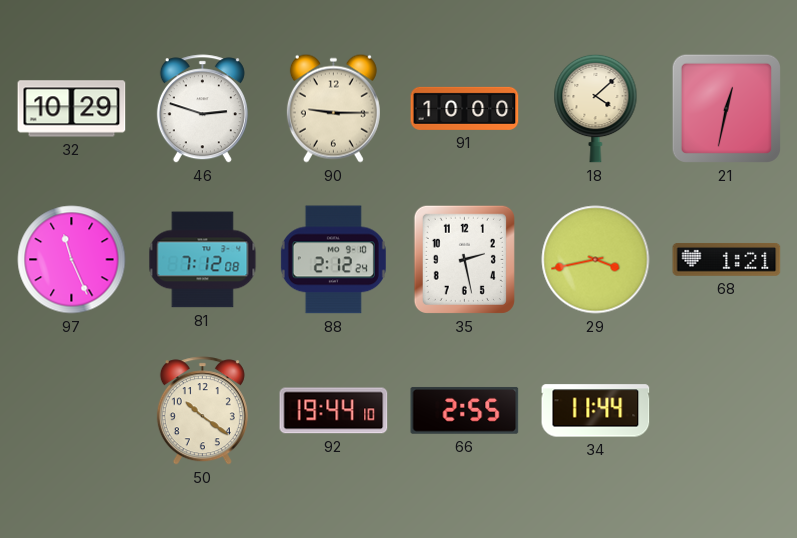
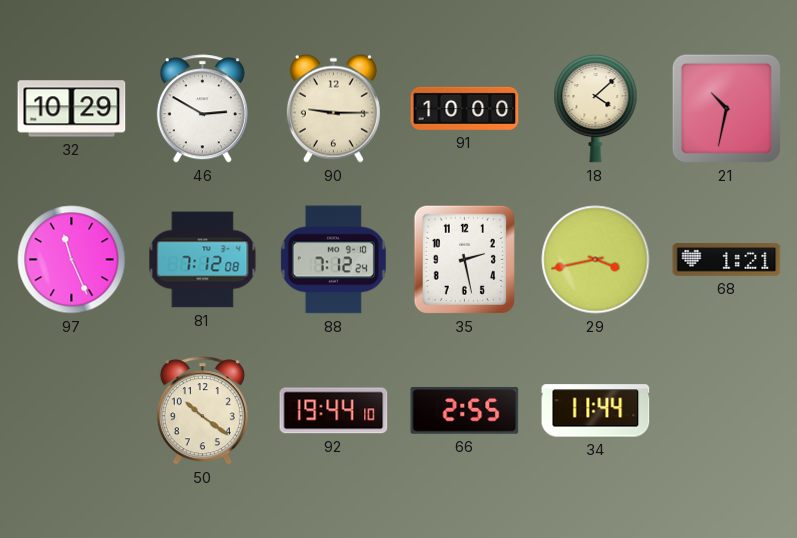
46: 2:48 -> 2:50
21: 12:32 -> 10:32
88: 2:12 -> 7:12
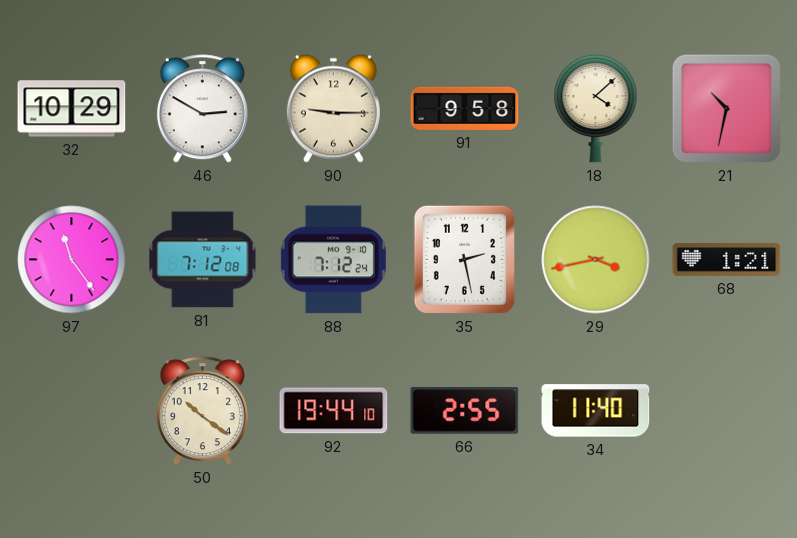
91: 10:00 -> 9:58
97: 11:26 -> 11:24
34: 11:44 -> 11:40
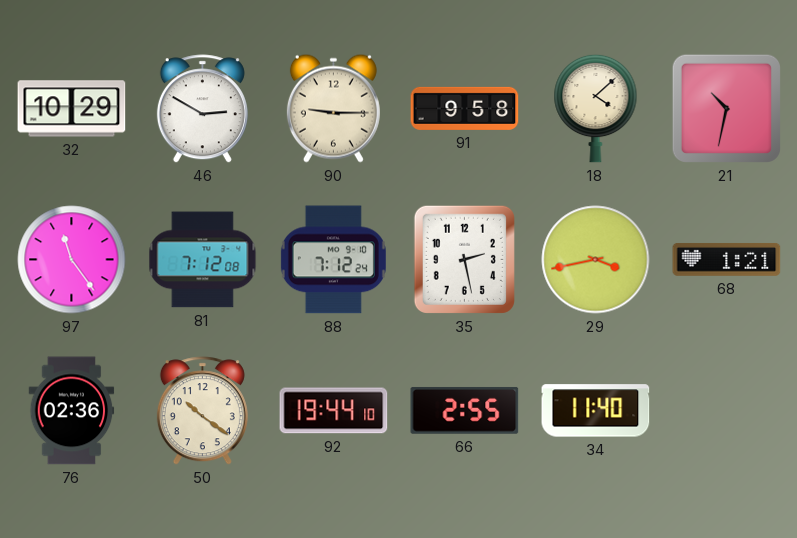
76: none -> 02:36
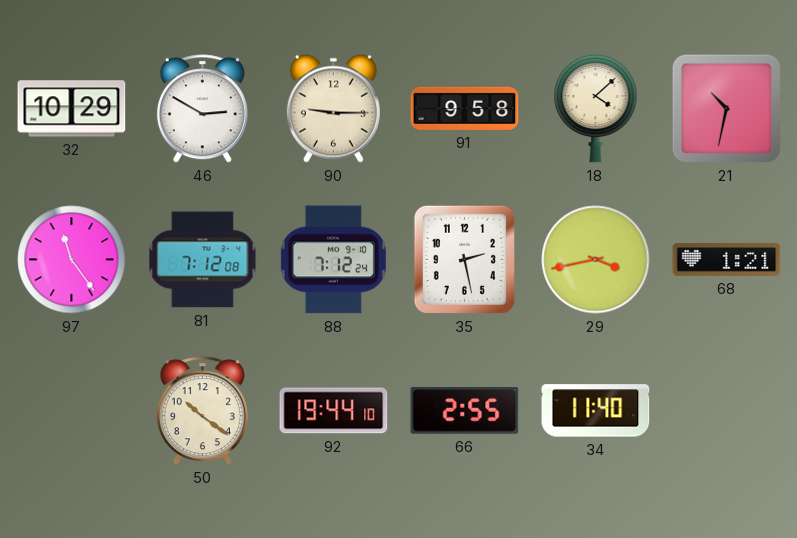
76: 02:36 -> none
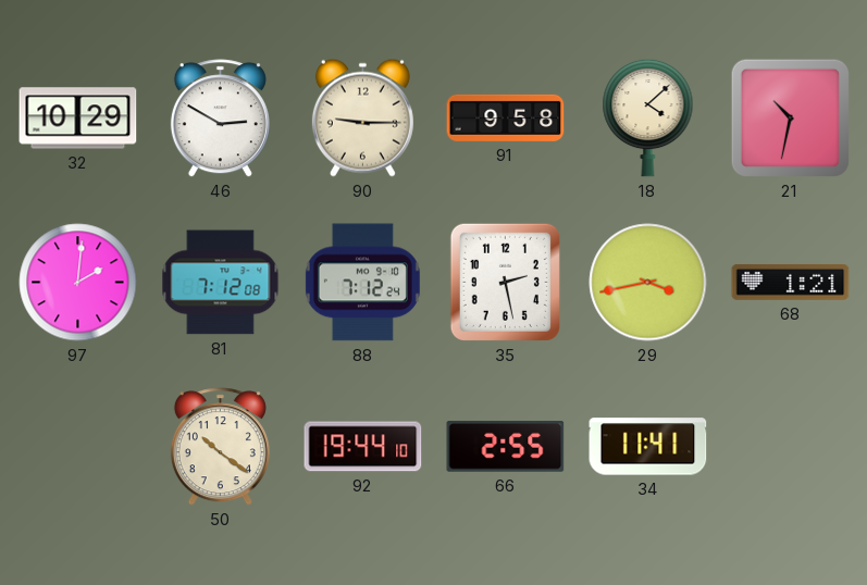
97: 11:24 -> 2:01
34: 11:40 -> 11:41
